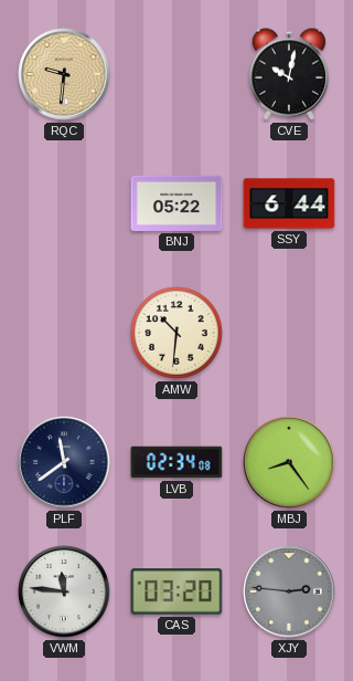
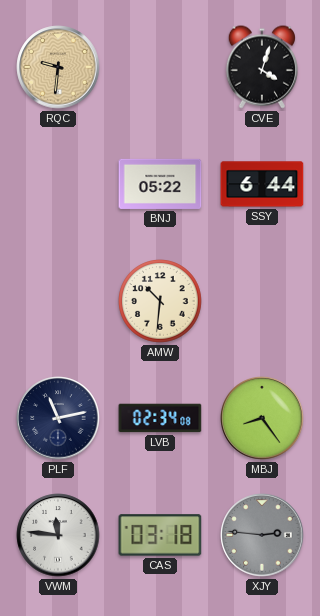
CVE: 10:02 -> 4:03
PLF: 11:39 -> 11:13
CAS: 03:20 -> 03:18
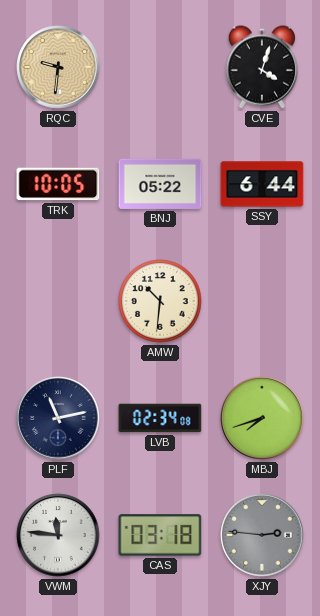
TRK: none -> 10:05
MBJ: 8:24 -> 7:42
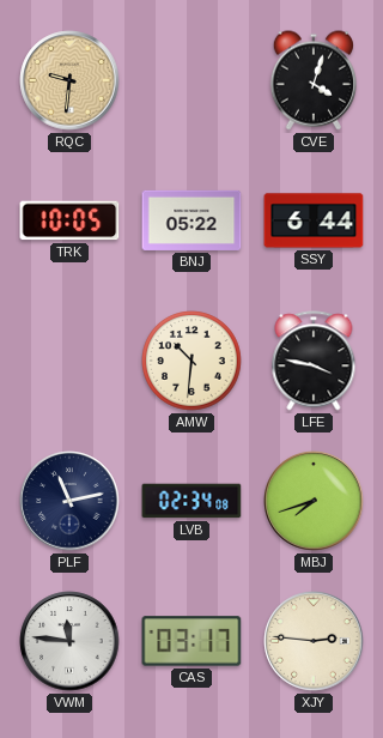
LFE: none -> 3:47
CAS: 03:18 -> 03:17
XJY dial: grey -> cream
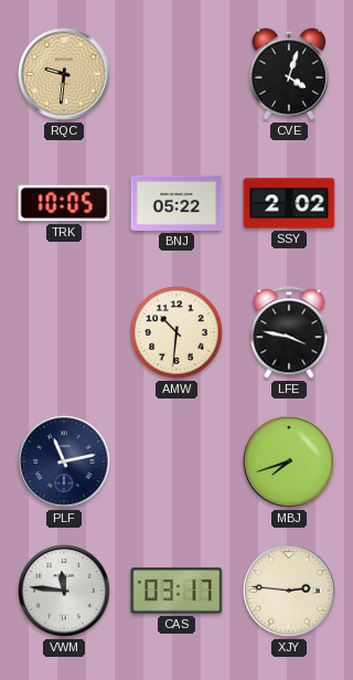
SSY: 6:44 -> 2:02
LVB: 02:34 -> none
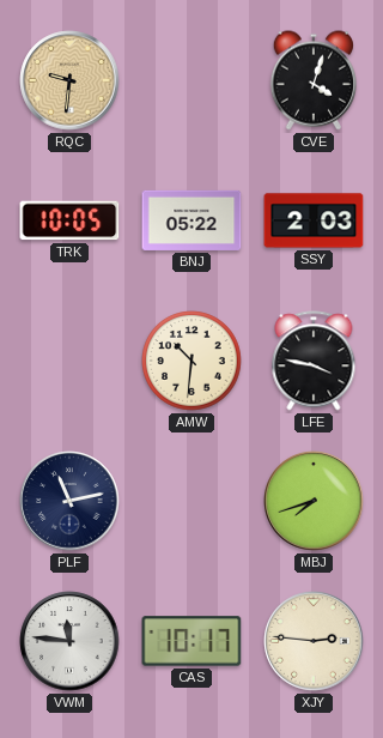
SSY: 2:02 -> 2:03
CAS: 03:17 -> 10:17
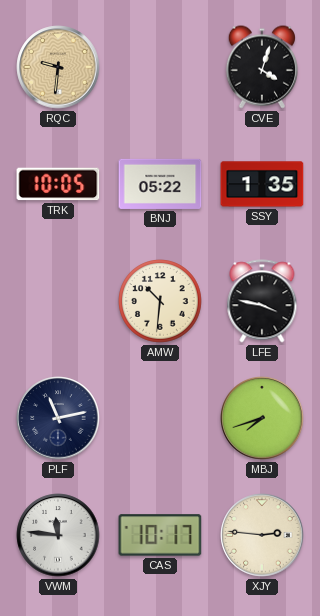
SSY: 2:03 -> 1:35
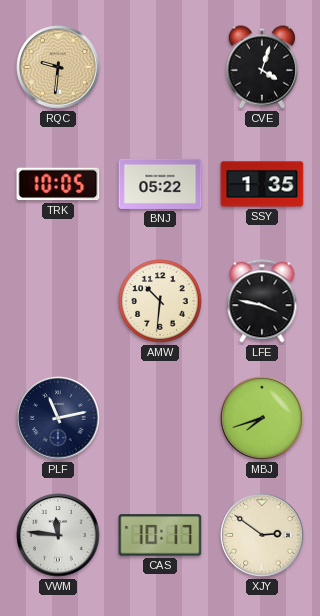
XJY: 2:46 -> 2:51
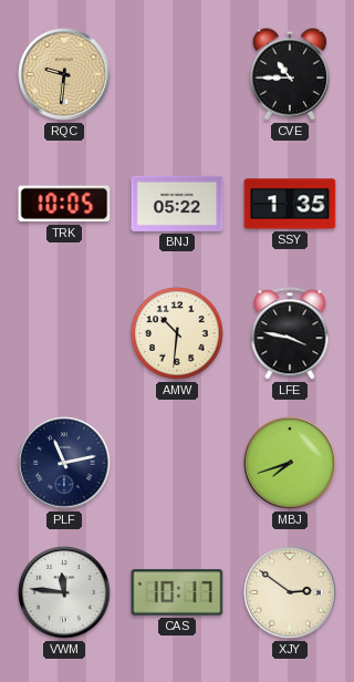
CVE: 4:03 -> 10:45
